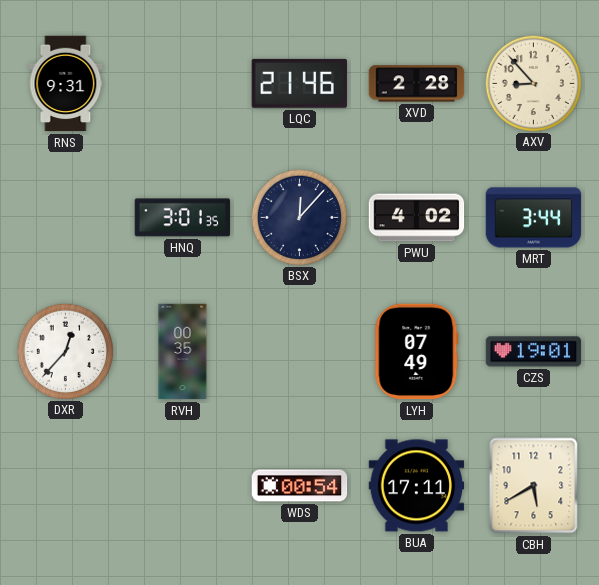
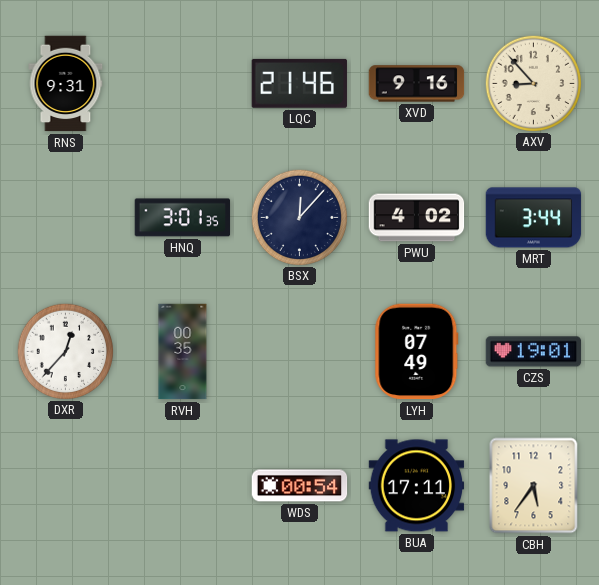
XVD: 2:28 -> 9:16
CBH: 5:40 -> 5:36
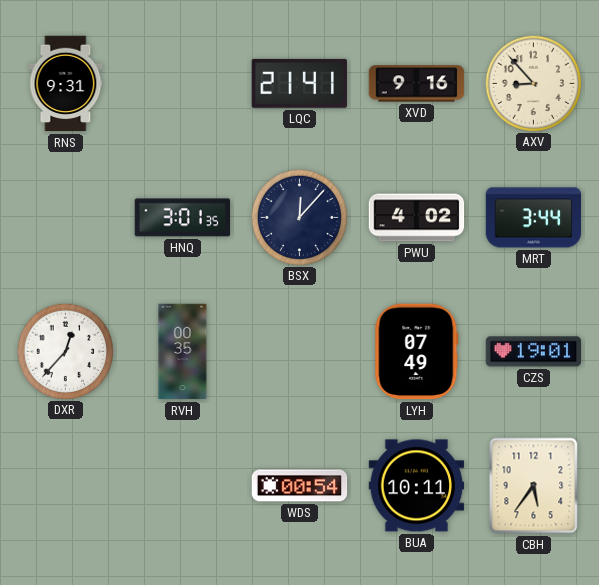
LQC: 21:46 -> 21:41
BUA: 17:11 -> 10:11
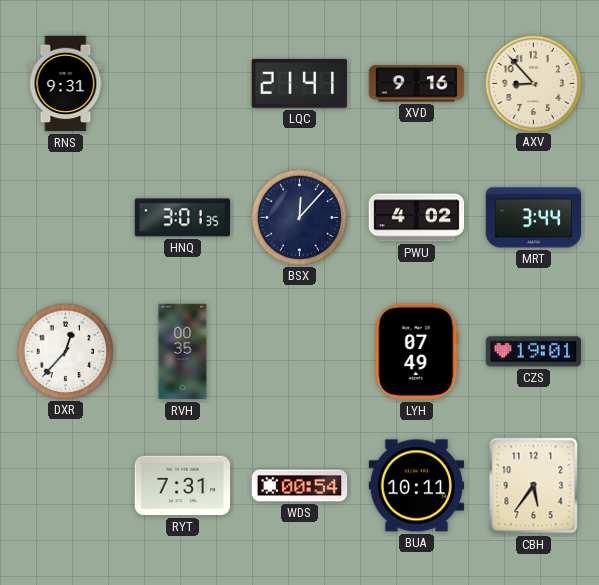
RYT: none -> 7:31
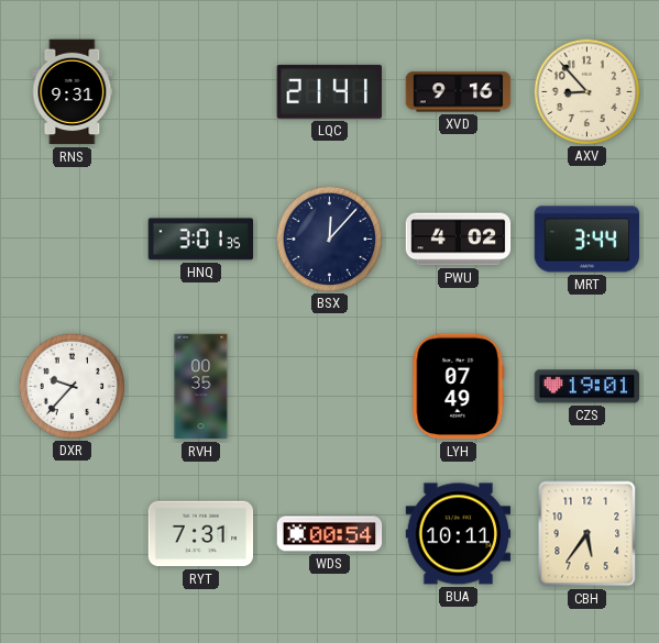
DXR: 12:37 -> 9:37
